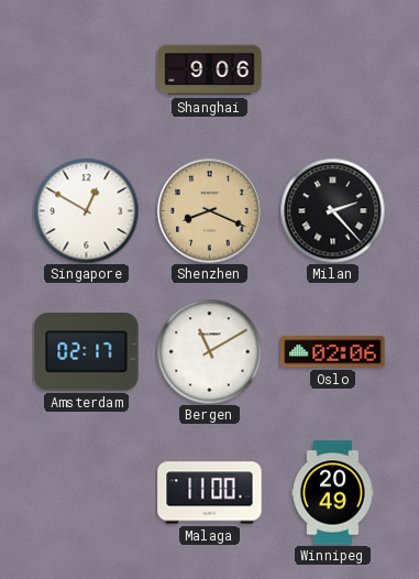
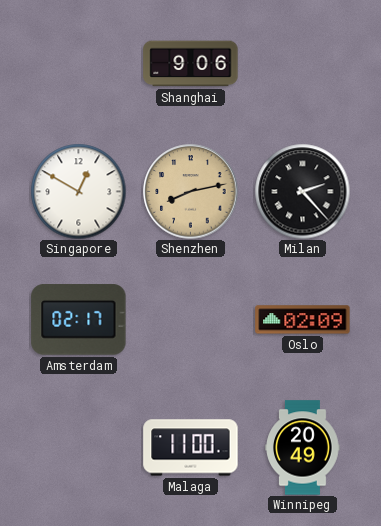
Shenzhen: 8:19 -> 8:13
Bergen: 11:10 -> none
Oslo: 02:06 -> 02:09
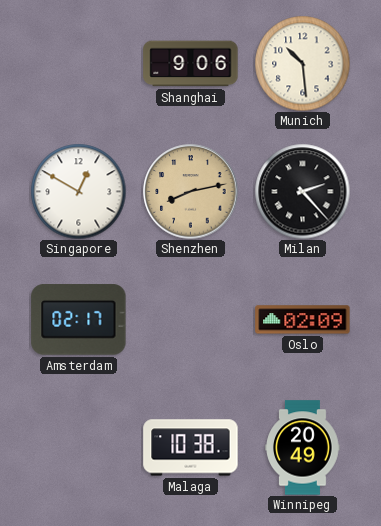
Munich: none -> 10:29
Malaga: 11:00 -> 10:38
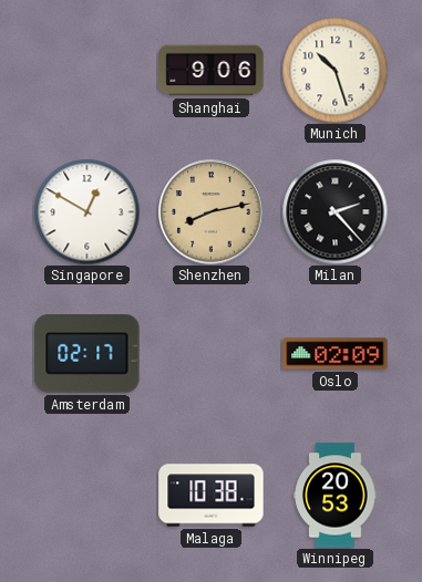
Munich: 10:29 -> 10:27
Winnipeg: 20:49 -> 20:53
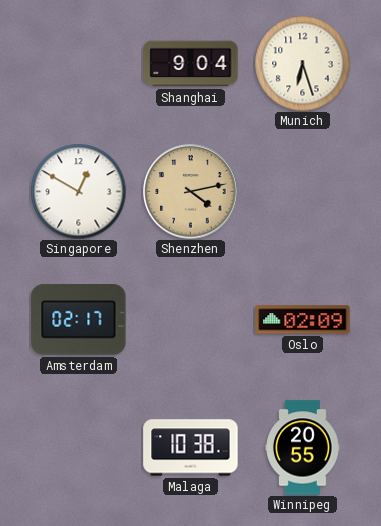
Shanghai: 9:06 -> 9:04
Munich: 10:27 -> 6:27
Shenzhen: 8:13 -> 4:13
Milan: 2:23 -> none
Winnipeg: 20:53 -> 20:55
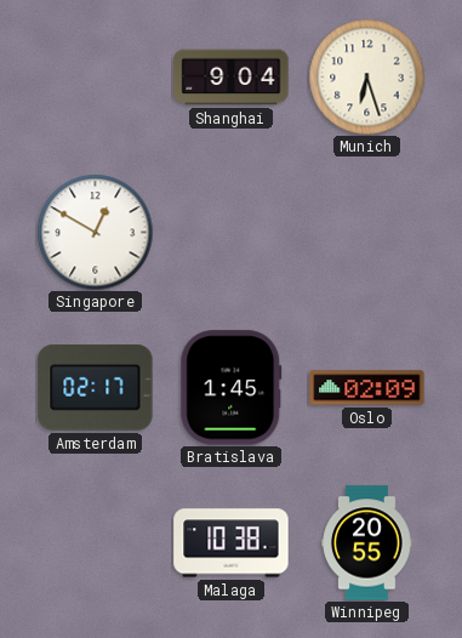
Shenzhen: 4:13 -> none
Bratislava: none -> 1:45
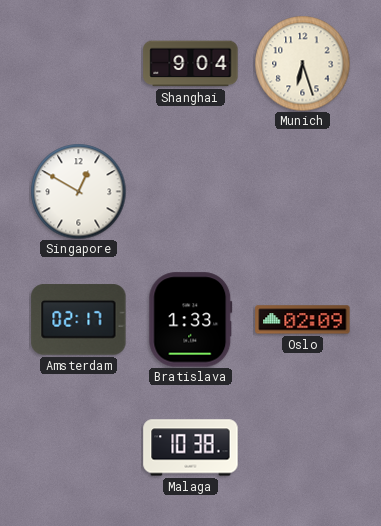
Bratislava: 1:45 -> 1:33
Winnipeg: 20:55 -> none
